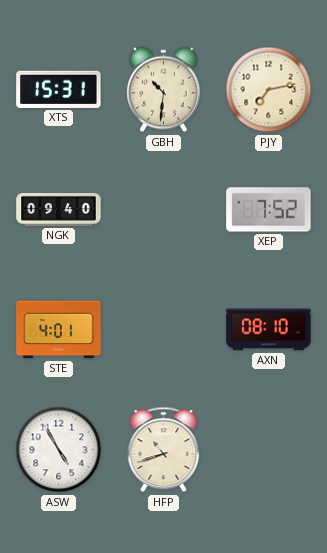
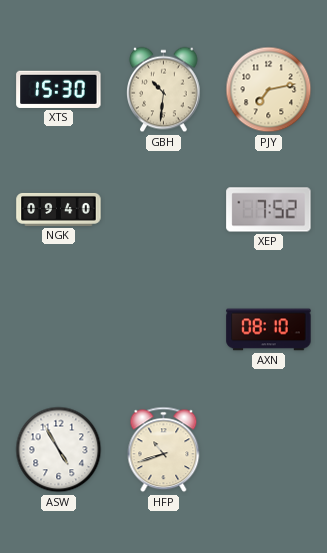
XTS: 15:31 -> 15:30
STE: 4:01 -> none
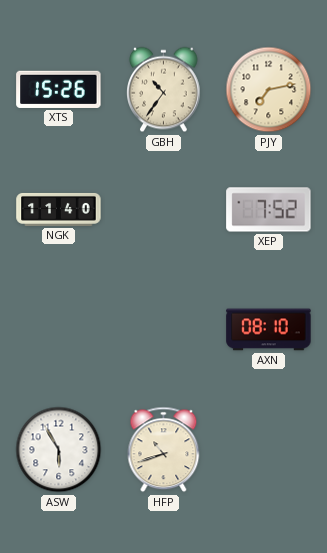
XTS: 15:30 -> 15:26
GBH: 10:31 -> 10:36
NGK: 09:40 -> 11:40
ASW: 4:55 -> 5:55
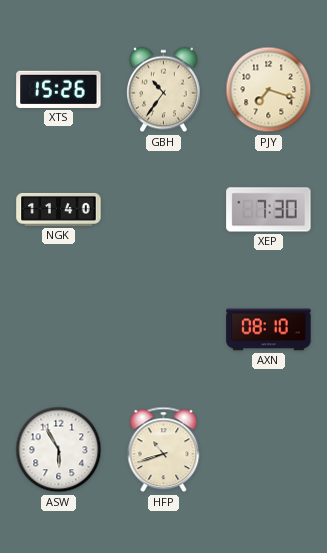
PJY: 7:13 -> 7:18
XEP: 7:52 -> 7:30
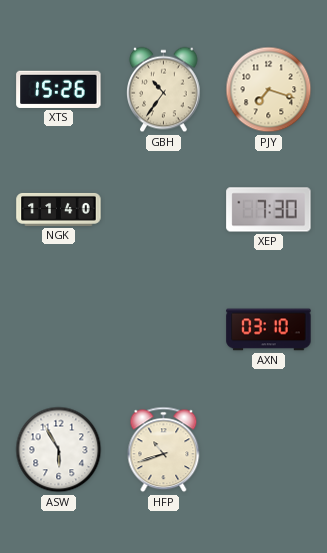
AXN: 08:10 -> 03:10
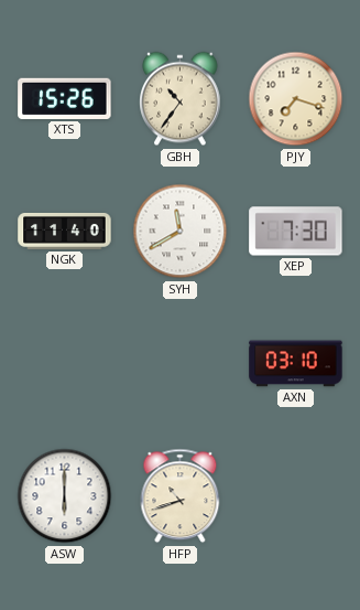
SYH: none -> 11:40
ASW: 5:55 -> 6:00
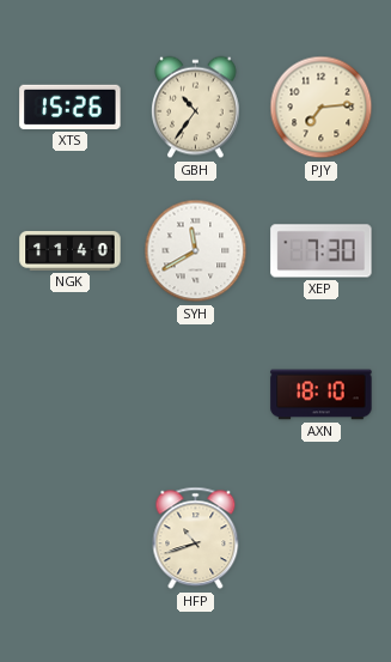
PJY: 7:18 -> 7:14
AXN: 03:10 -> 18:10
ASW: 6:00 -> none
